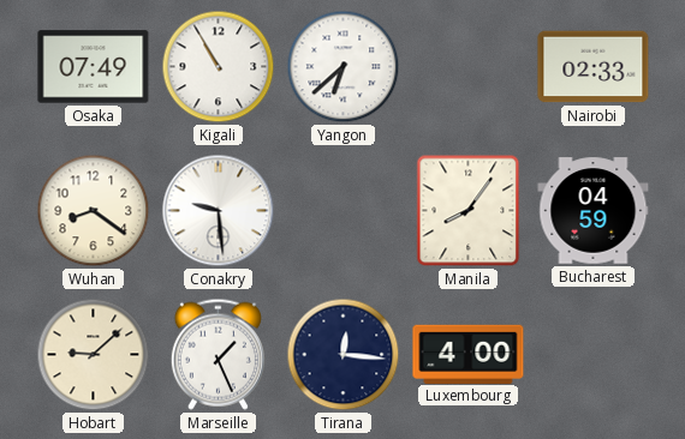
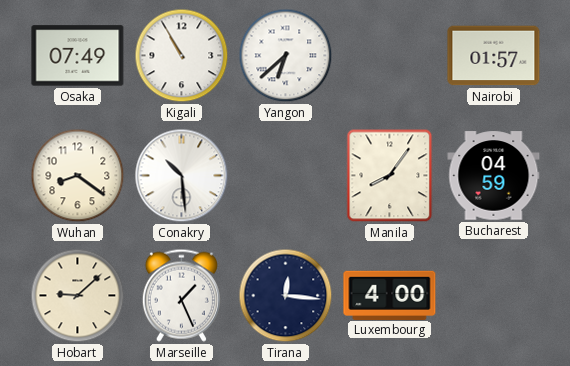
Nairobi: 02:33 -> 01:57
Conakry: 9:29 -> 10:29
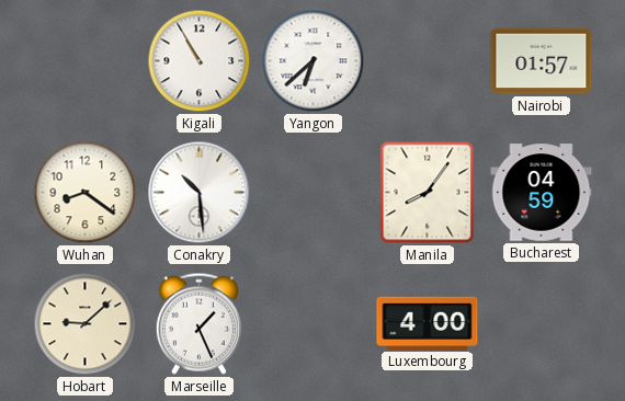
Osaka: 07:49 -> none
Tirana: 12:16 -> none
